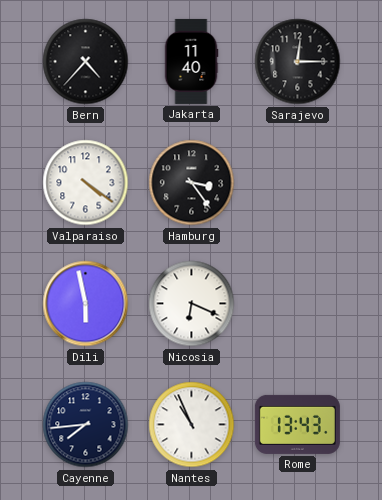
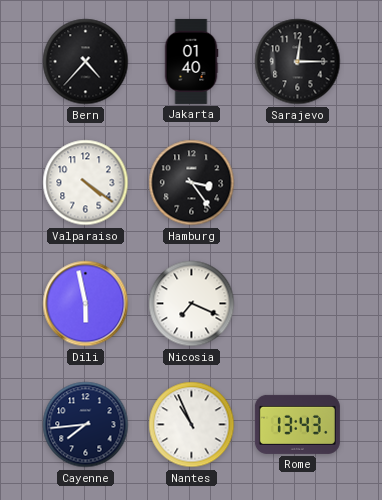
Jakarta: 11:40 -> 01:40
Nicosia: 6:19 -> 7:19
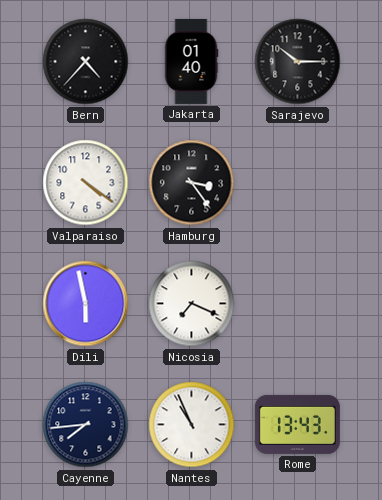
Sarajevo: 12:15 -> 10:15
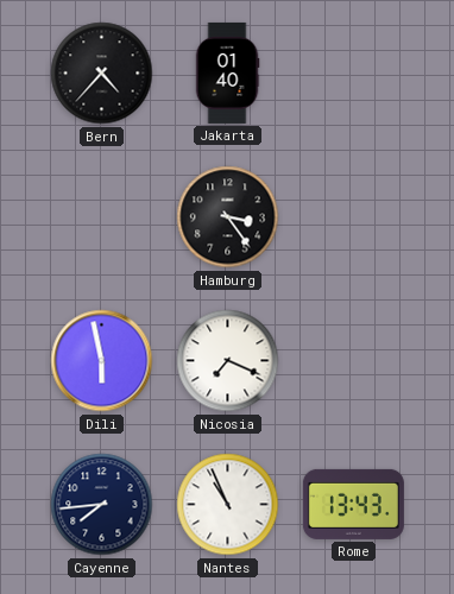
Sarajevo: 10:15 -> none
Valparaiso: 4:21 -> none
